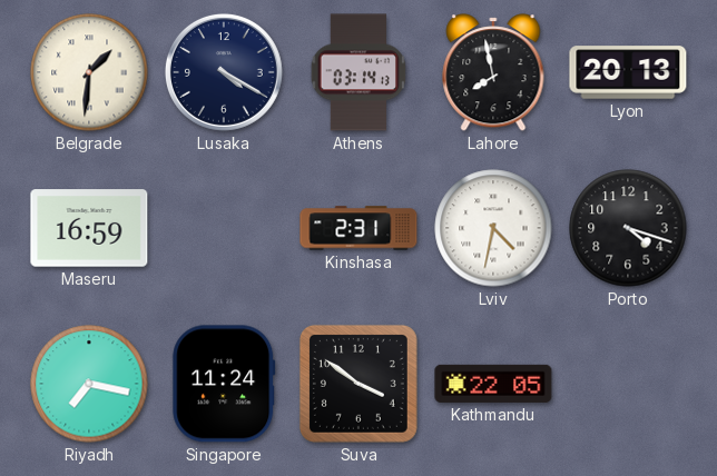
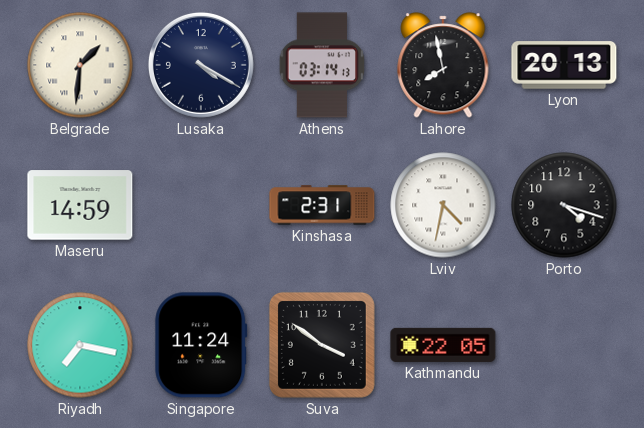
Maseru: 16:59 -> 14:59
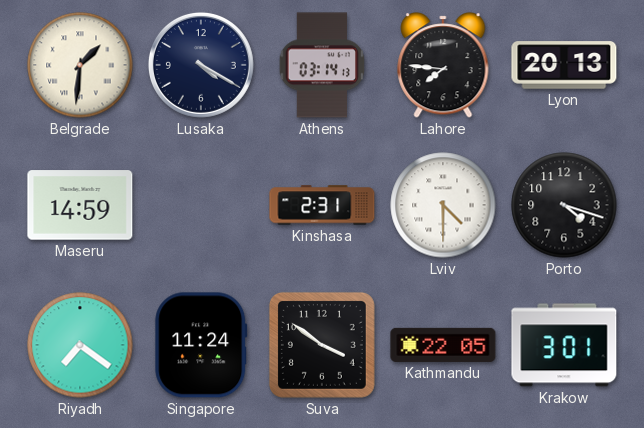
Lahore: 7:58 -> 7:46
Lviv: 4:32 -> 4:30
Riyadh: 7:17 -> 7:21
Krakow: none -> 3:01
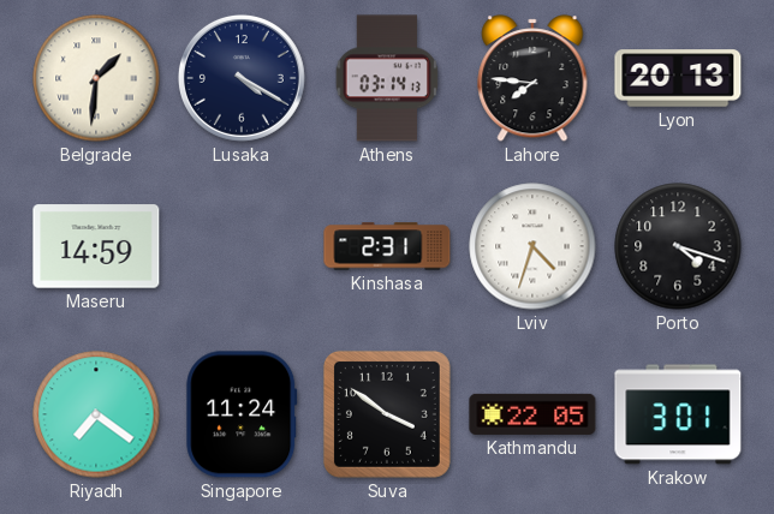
Lviv: 4:30 -> 4:33
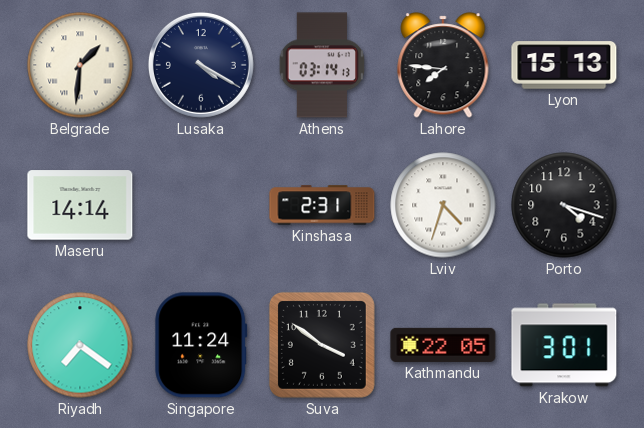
Lyon: 20:13 -> 15:13
Maseru: 14:59 -> 14:14
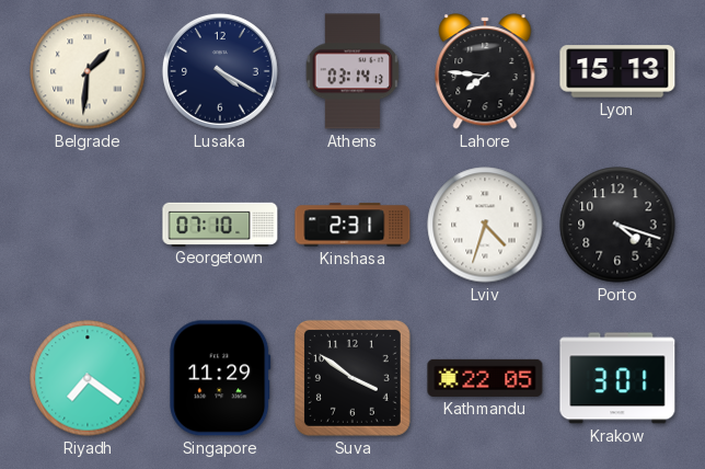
Maseru: 14:14 -> none
Georgetown: none -> 07:10
Singapore: 11:24 -> 11:29
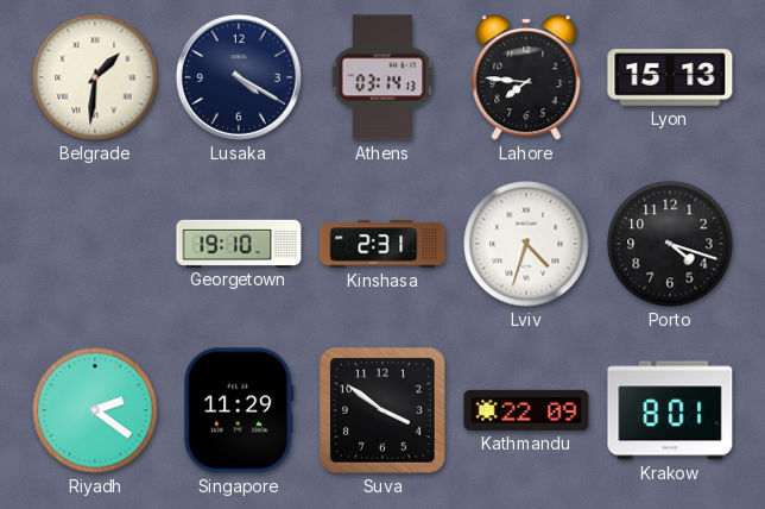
Georgetown: 07:10 -> 19:10
Riyadh: 7:21 -> 2:21
Kathmandu: 22:05 -> 22:09
Krakow: 3:01 -> 8:01
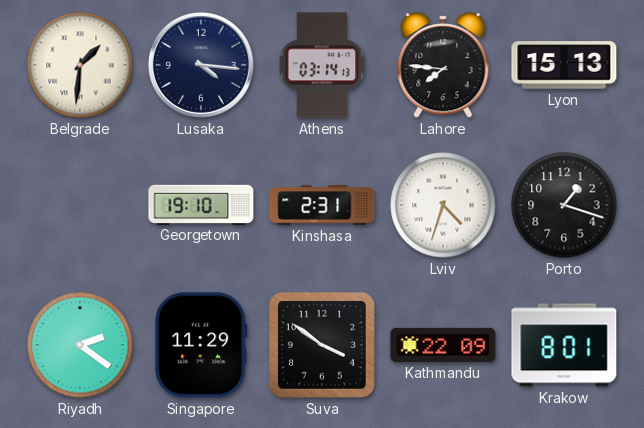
Lusaka: 4:20 -> 4:16
Porto: 4:18 -> 1:18
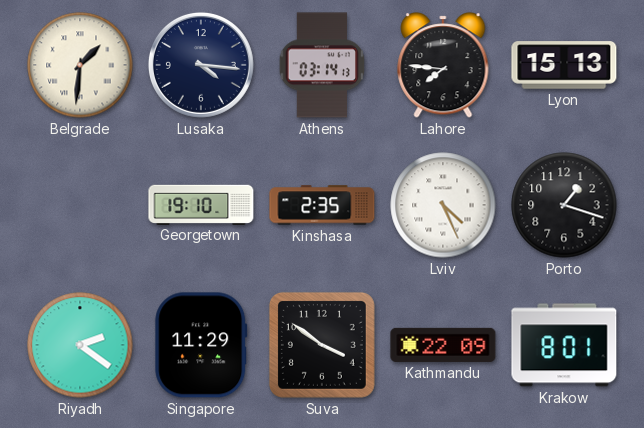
Kinshasa: 2:31 -> 2:35
Lviv: 4:33 -> 4:26
